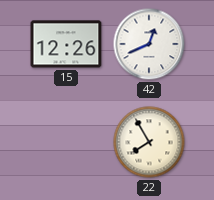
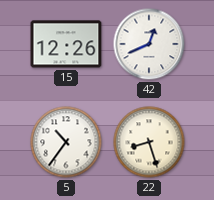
5: none -> 10:36
22: 7:55 -> 8:27
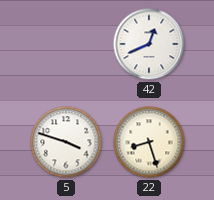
15: 12:26 -> none
5: 10:36 -> 3:48
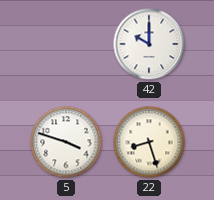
42: 12:41 -> 10:00
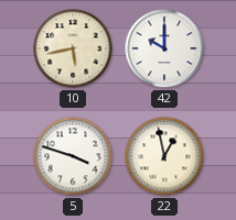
10: none -> 5:43
22: 8:27 -> 12:58
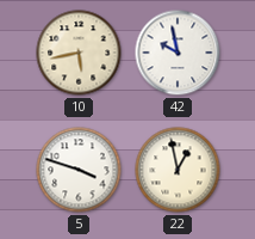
42: 10:00 -> 9:58
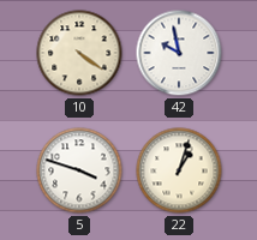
10: 5:43 -> 4:21
22: 12:58 -> 1:03
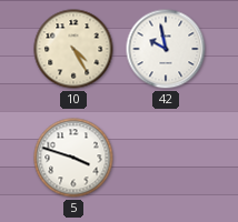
10: 4:21 -> 4:25
22: 1:03 -> none
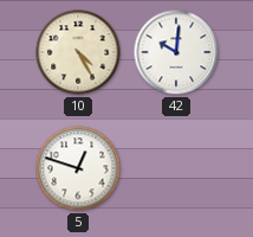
42: 9:58 -> 10:01
5: 3:48 -> 12:48
